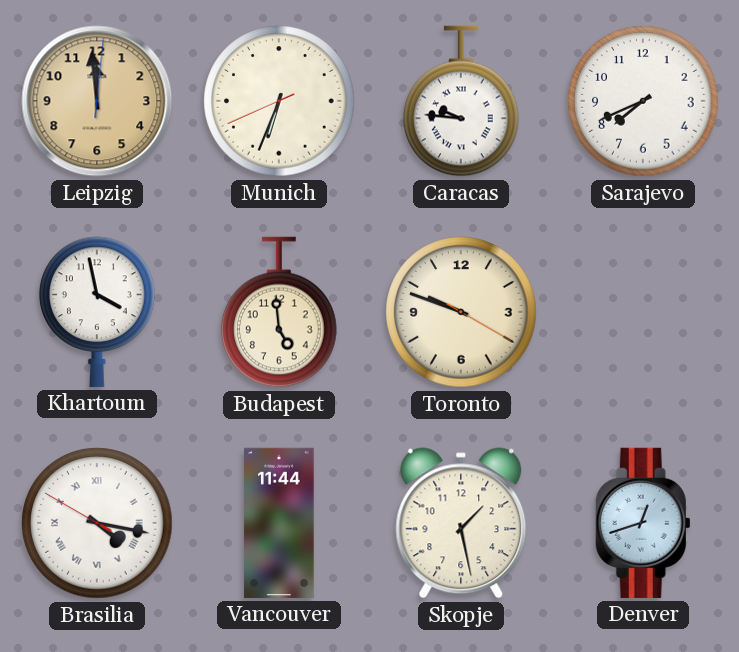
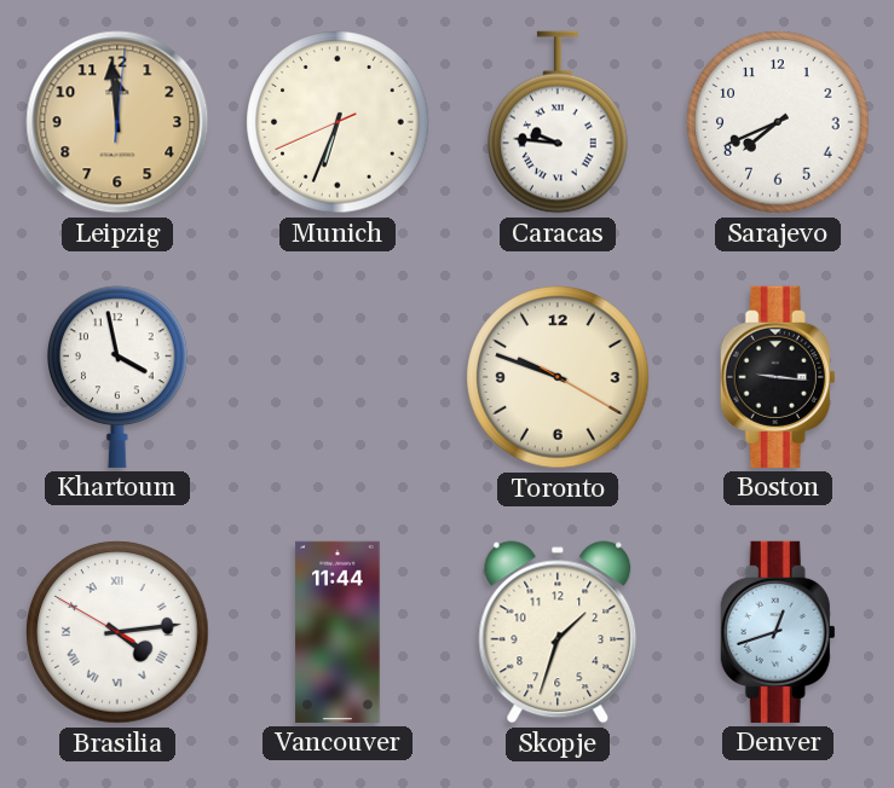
Budapest: 4:59 -> none
Boston: none -> 9:16
Brasilia: 4:16 -> 4:13
Skopje: 1:28 -> 1:33
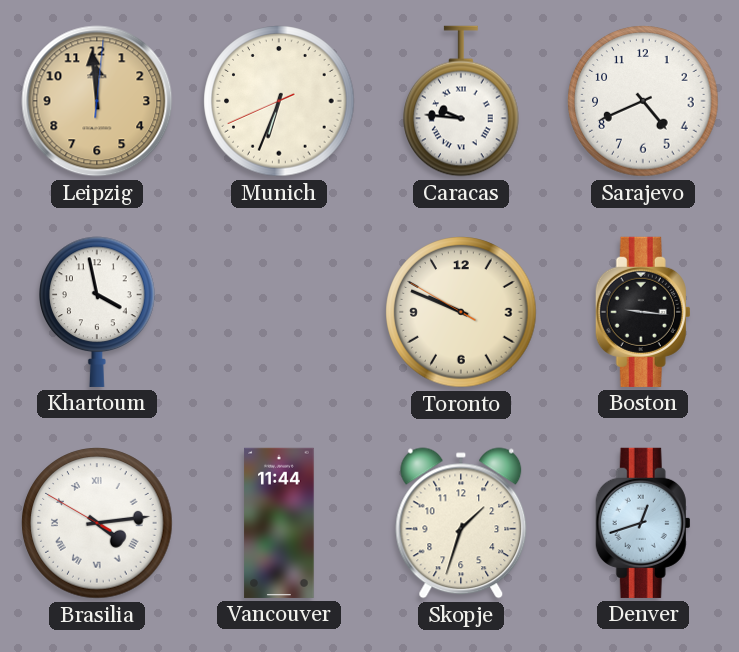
Sarajevo: 7:41 -> 4:41
Toronto: 9:48:20 -> 9:48:50
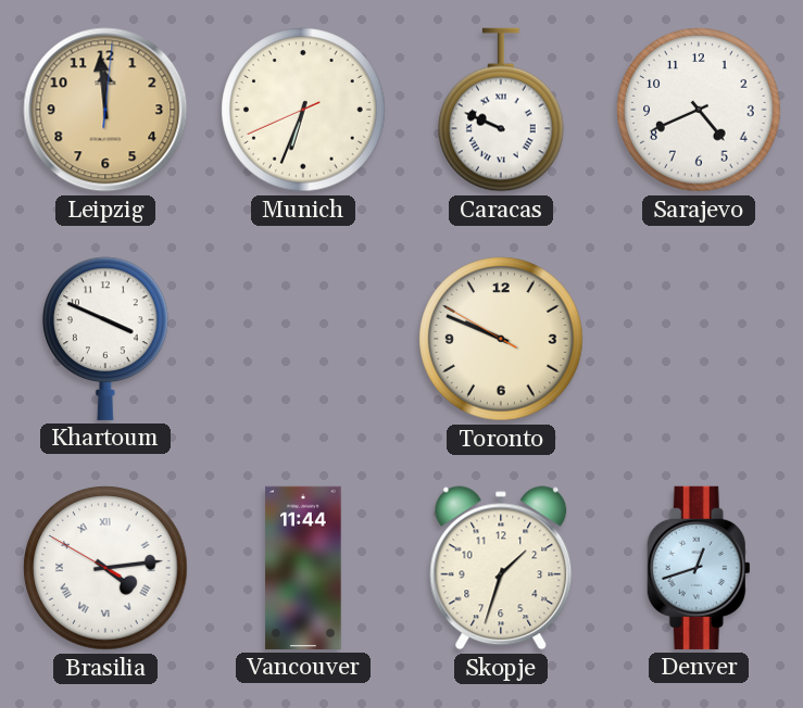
Caracas: 9:46 -> 9:49
Khartoum: 3:58 -> 3:49
Boston: 9:16 -> none
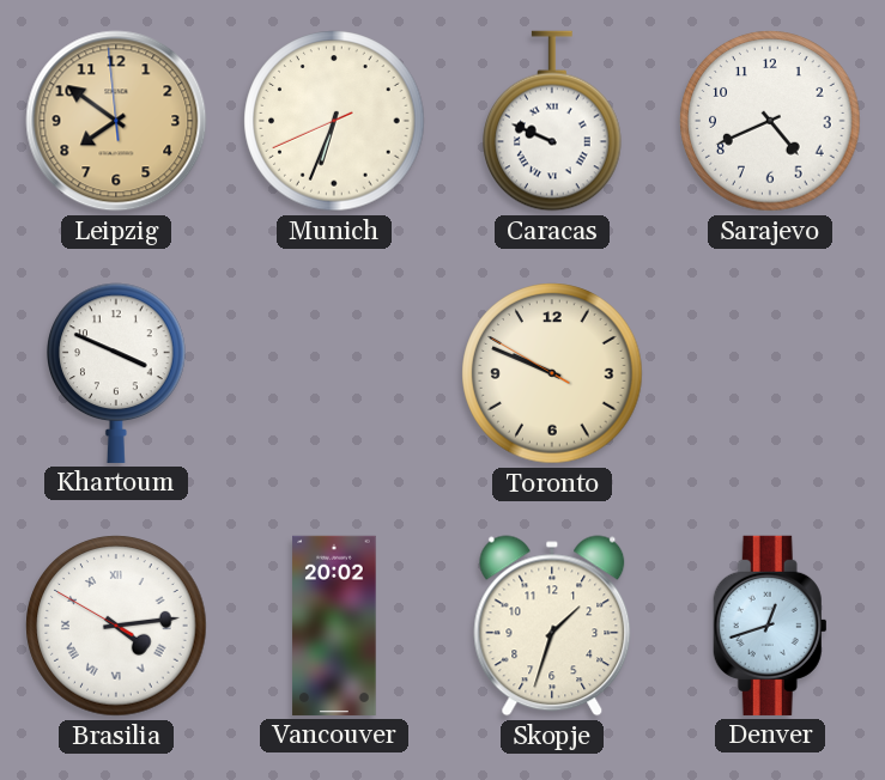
Leipzig: 11:59 -> 7:50
Vancouver: 11:44 -> 20:02
